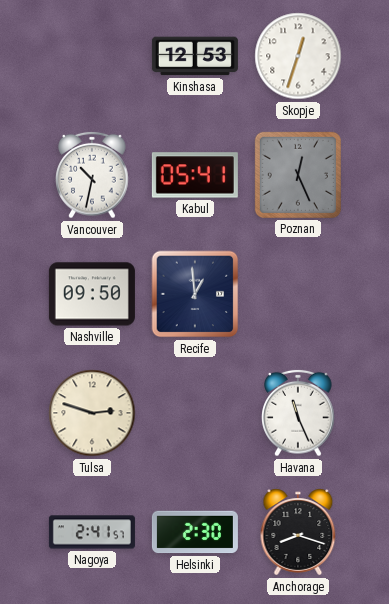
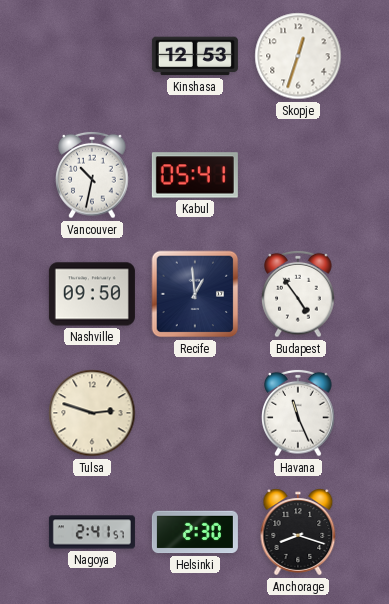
Poznan: 12:26 -> none
Budapest: none -> 4:54
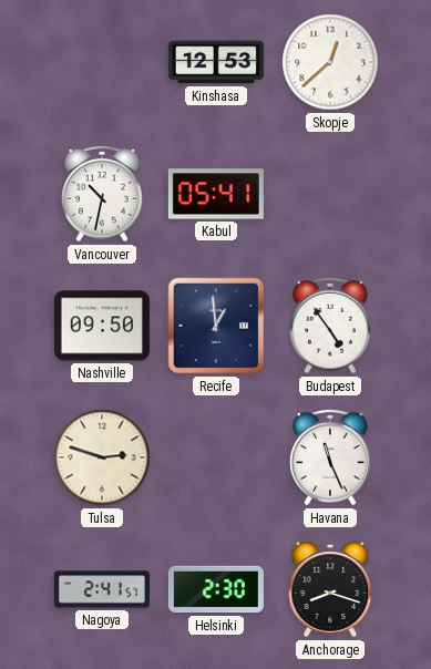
Skopje: 12:33 -> 12:38
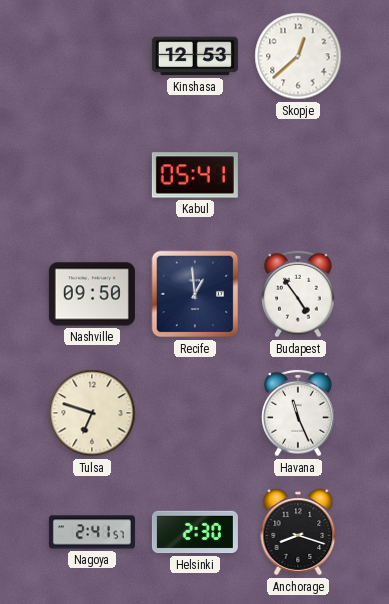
Vancouver: 10:32 -> none
Tulsa: 2:48 -> 6:48
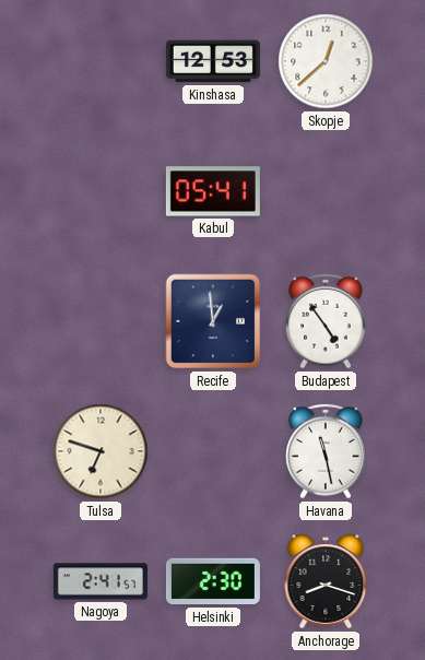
Nashville: 09:50 -> none
Havana: 11:26 -> 11:28
